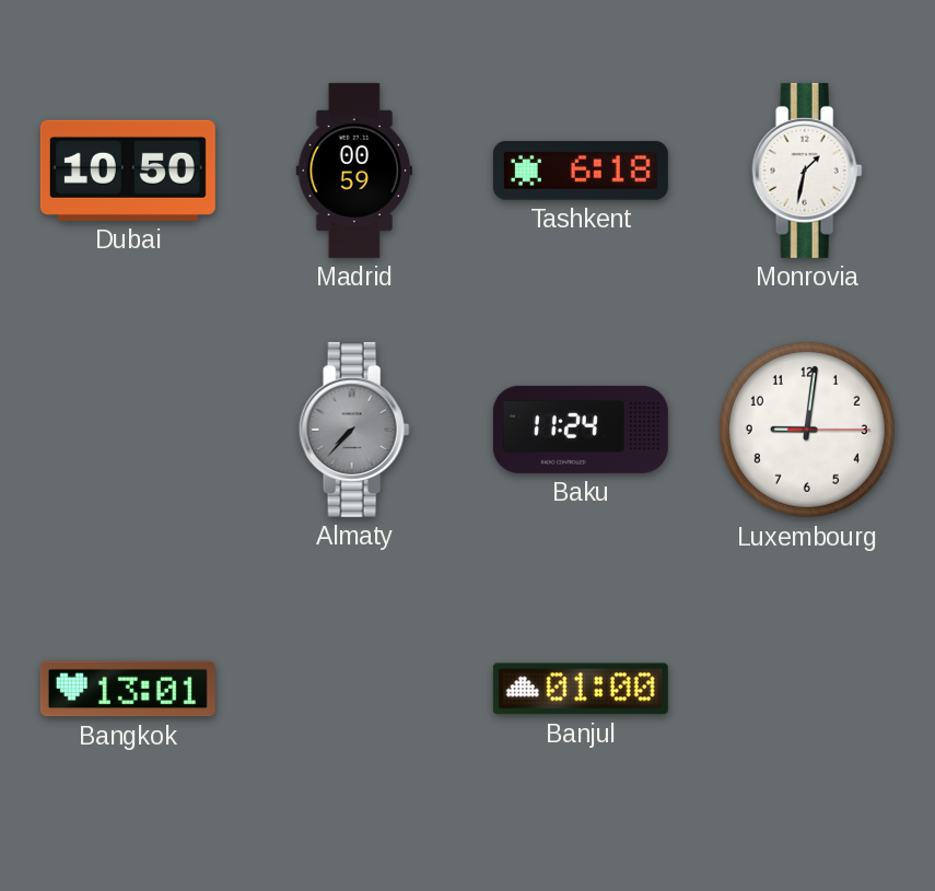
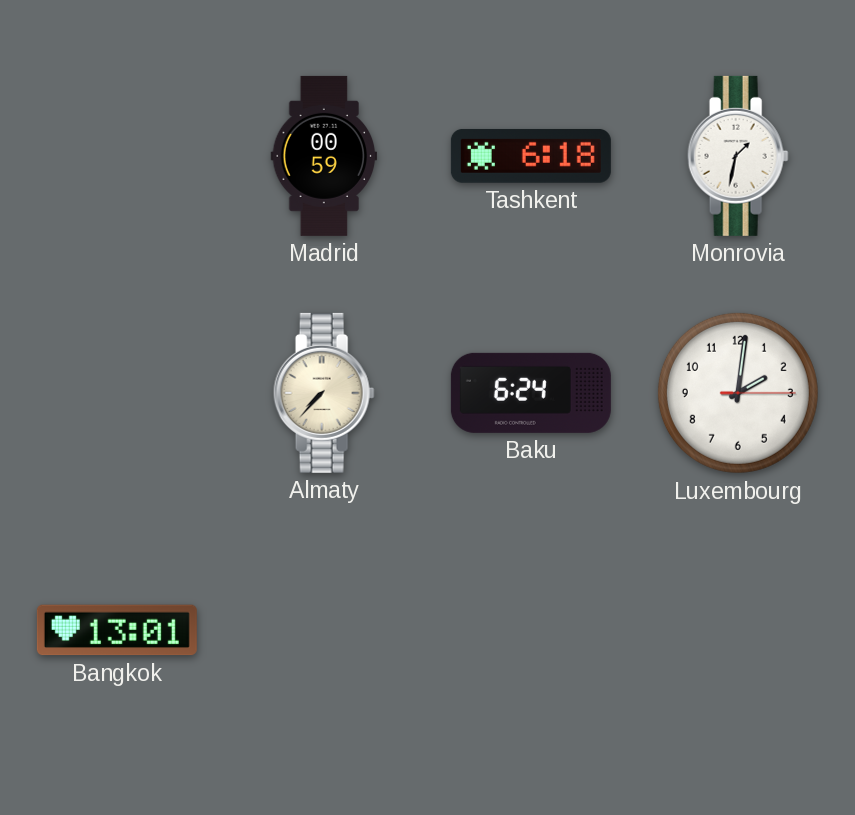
Dubai: 10:50 -> none
Almaty dial: grey -> cream
Baku: 11:24 -> 6:24
Luxembourg: 9:01 -> 2:01
Banjul: 01:00 -> none
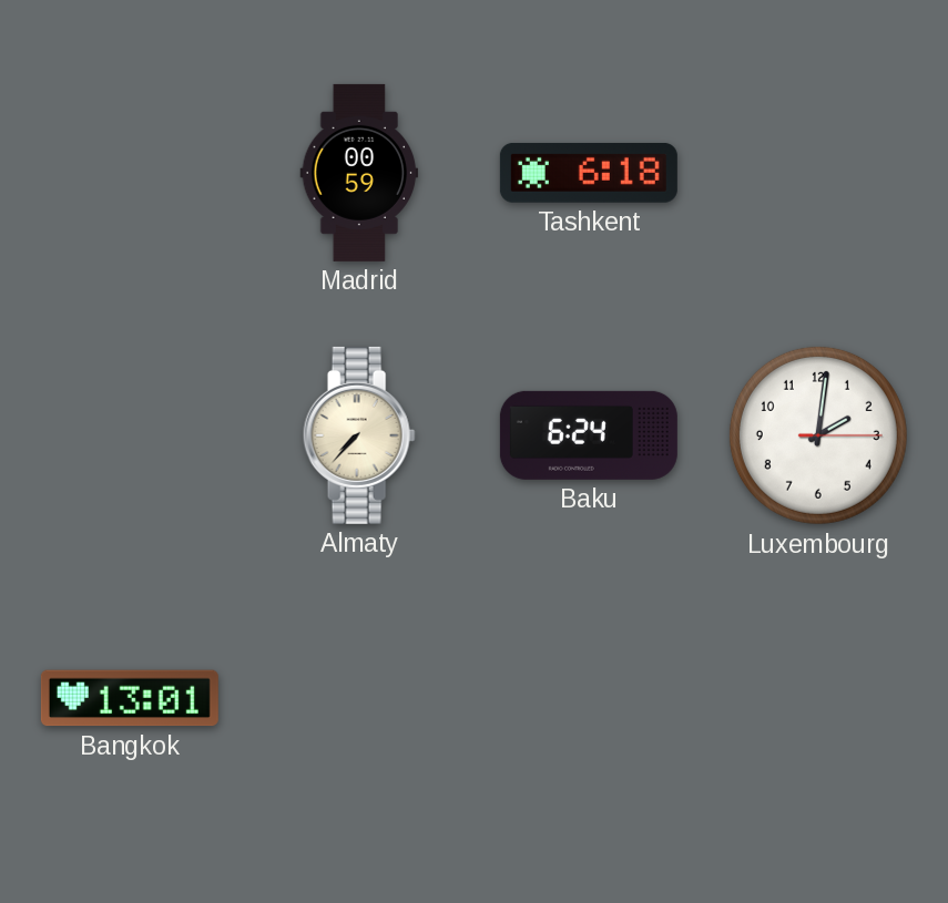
Monrovia: 1:32 -> none
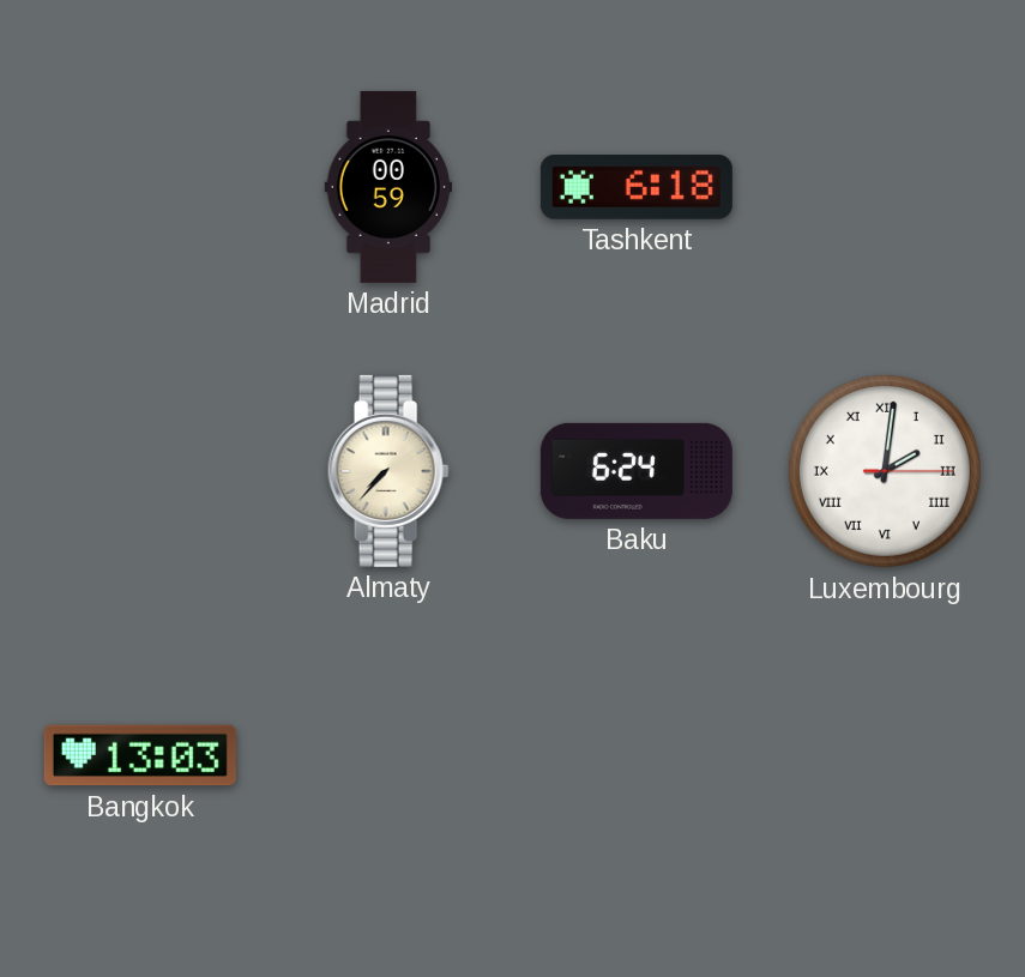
Luxembourg numerals: Arabic -> Roman
Bangkok: 13:01 -> 13:03
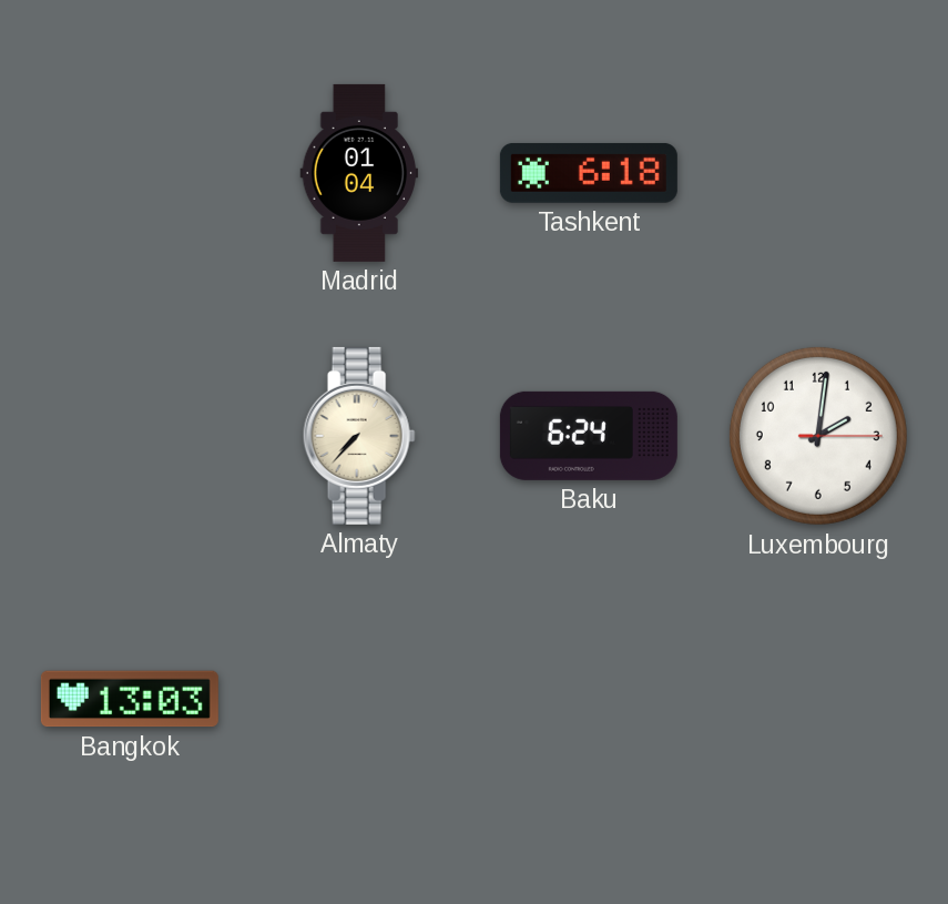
Madrid: 00:59 -> 01:04
Luxembourg numerals: Roman -> Arabic
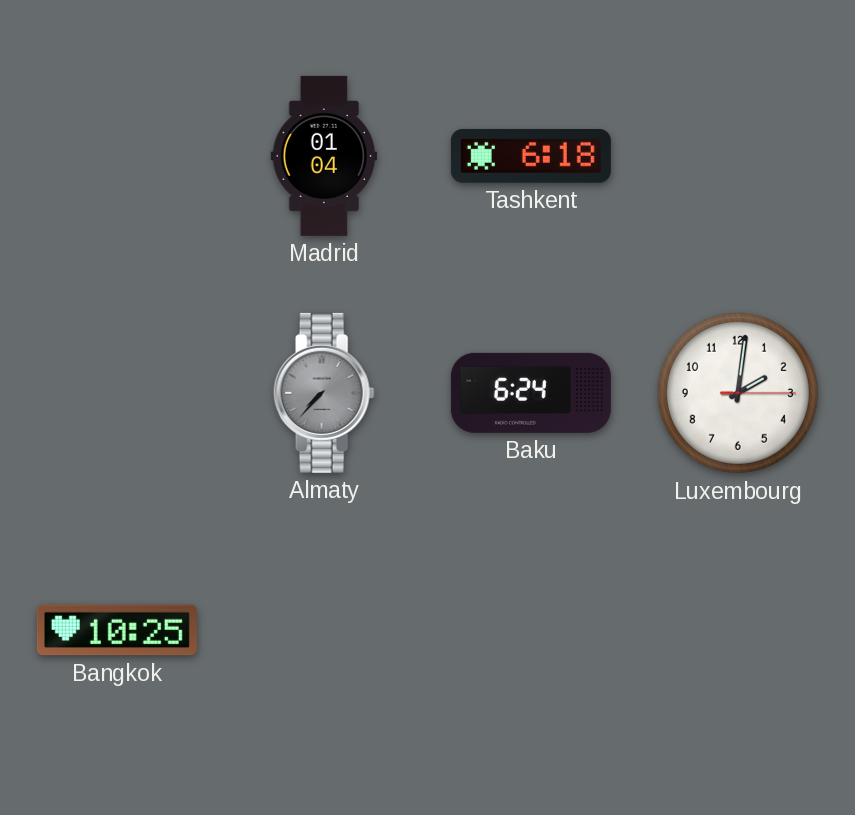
Almaty dial: cream -> grey
Bangkok: 13:03 -> 10:25
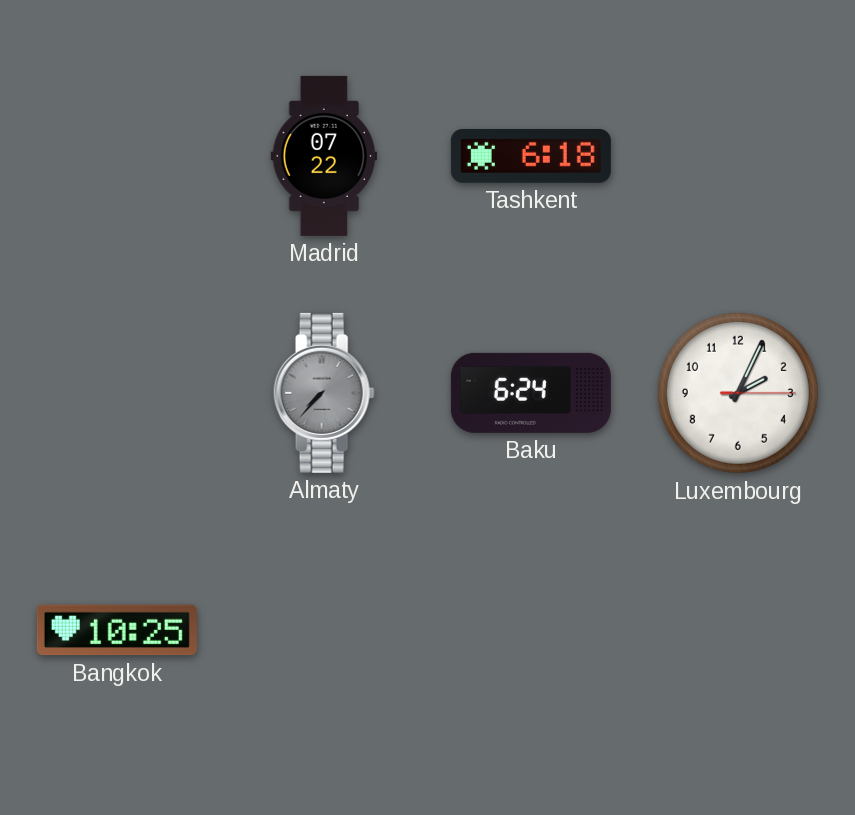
Madrid: 01:04 -> 07:22
Luxembourg: 2:01 -> 2:04
